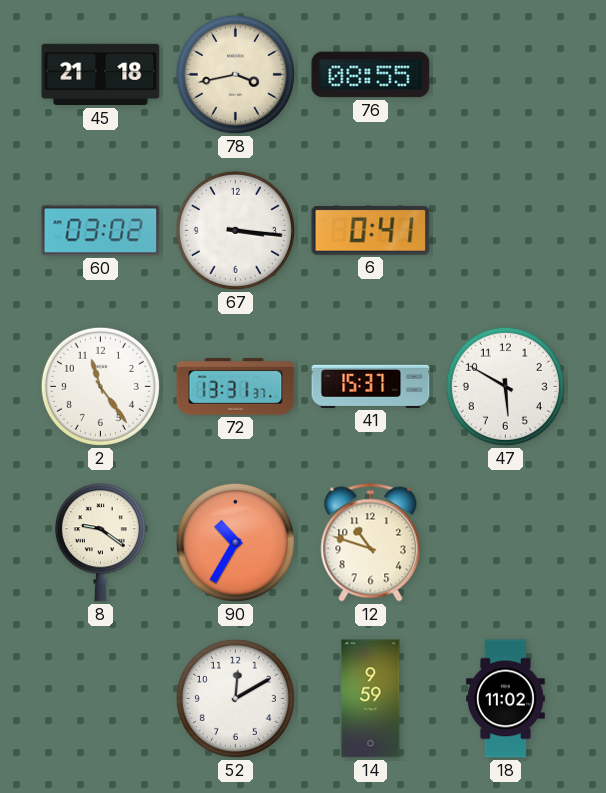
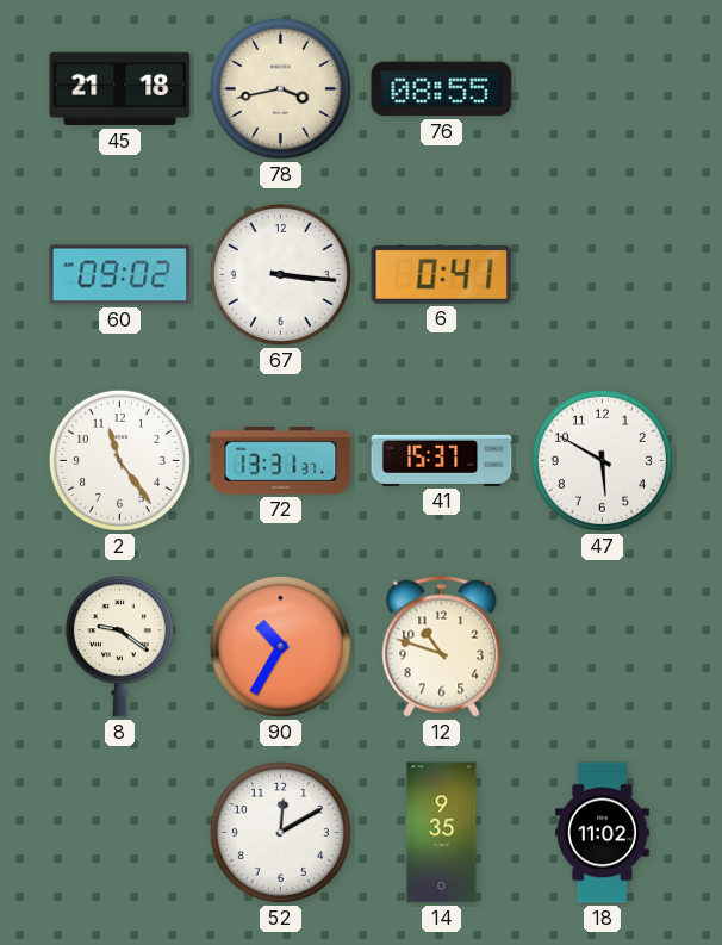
60: 03:02 -> 09:02
14: 9:59 -> 9:35
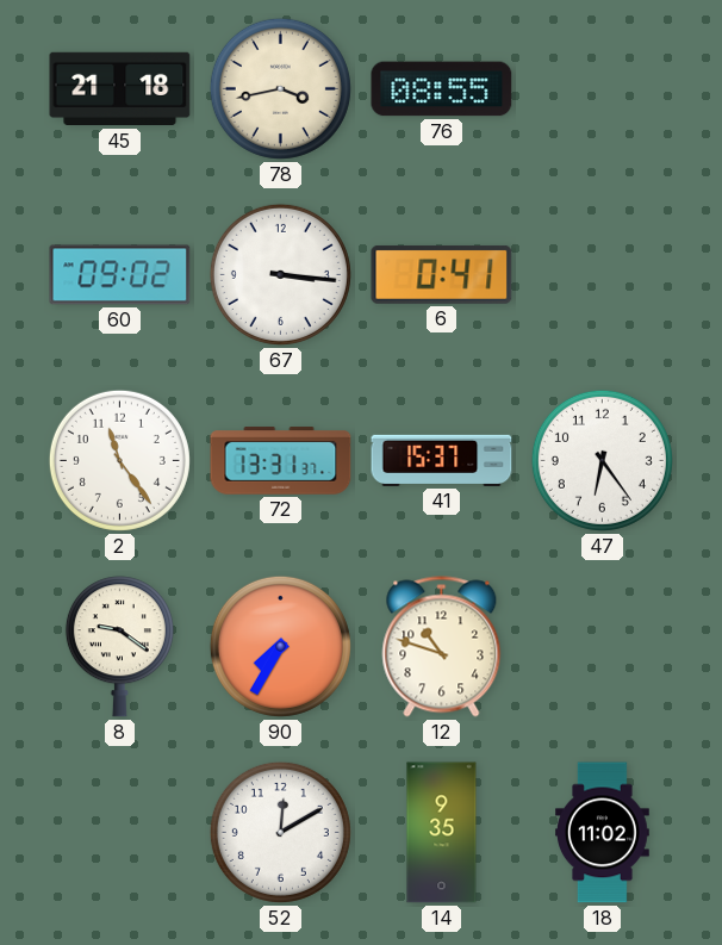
47: 5:50 -> 6:24
90: 10:35 -> 7:35
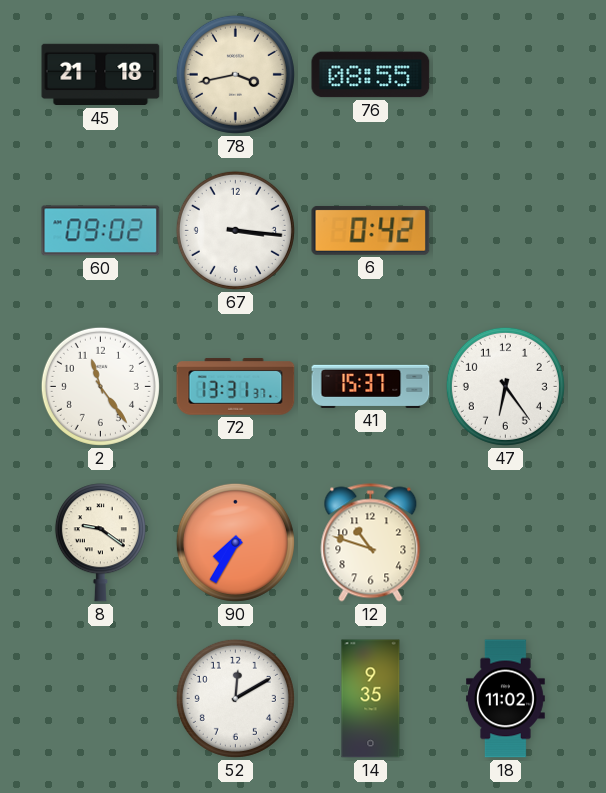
6: 0:41 -> 0:42
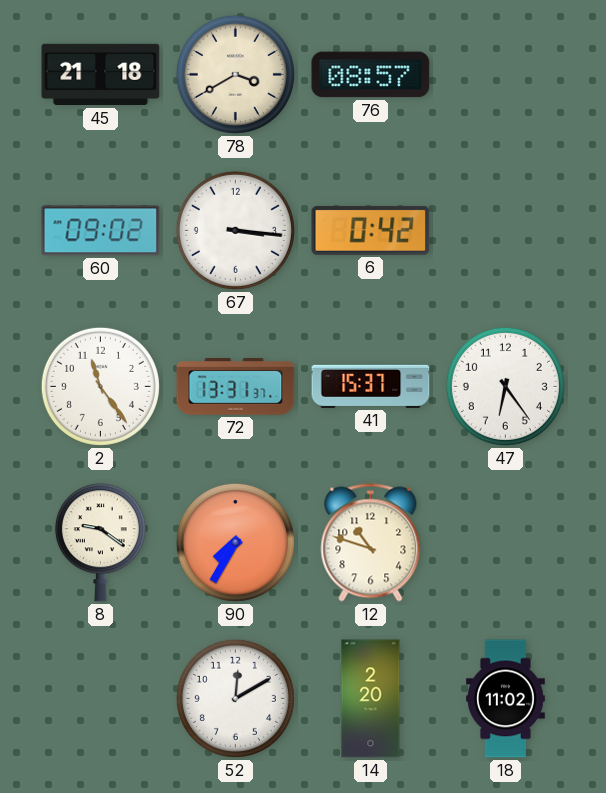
78: 3:43 -> 3:40
76: 08:55 -> 08:57
14: 9:35 -> 2:20
